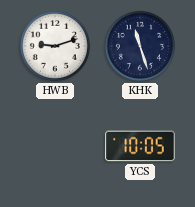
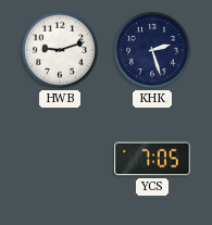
KHK: 11:27 -> 2:27
YCS: 10:05 -> 7:05
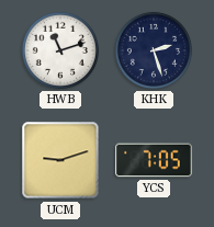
HWB: 9:12 -> 11:12
UCM: none -> 9:12
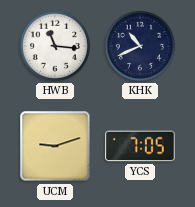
HWB: 11:12 -> 11:16
KHK: 2:27 -> 10:41
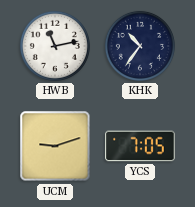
HWB: 11:16 -> 11:13
KHK: 10:41 -> 10:36
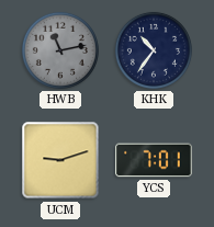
HWB dial: white -> grey
YCS: 7:05 -> 7:01
